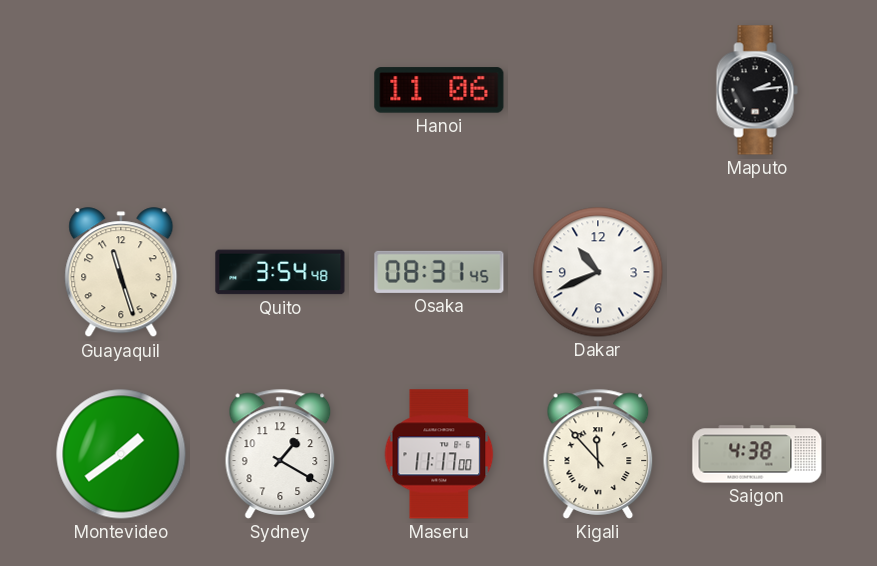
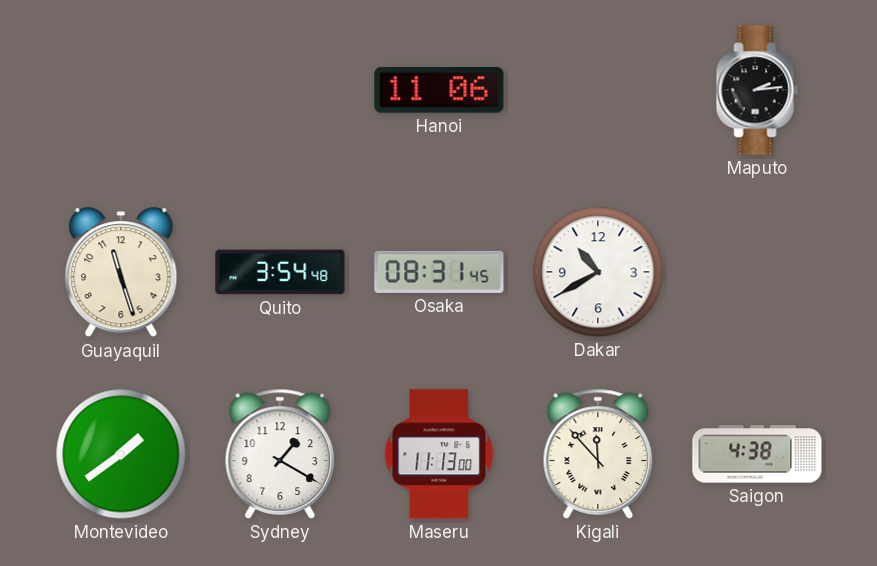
Dakar: 10:41 -> 10:40
Maseru: 11:17 -> 11:13
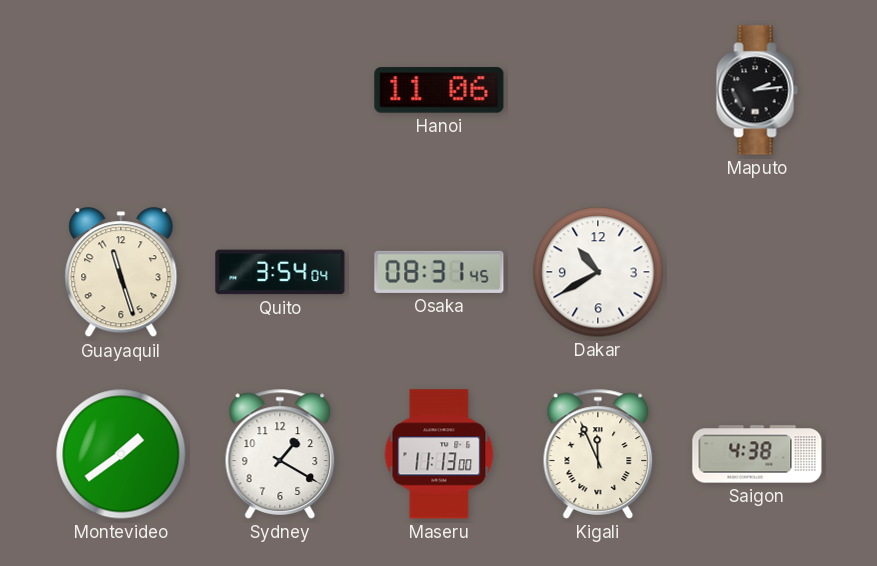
Quito: 3:54:48 -> 3:54:04
Kigali: 11:53 -> 11:56
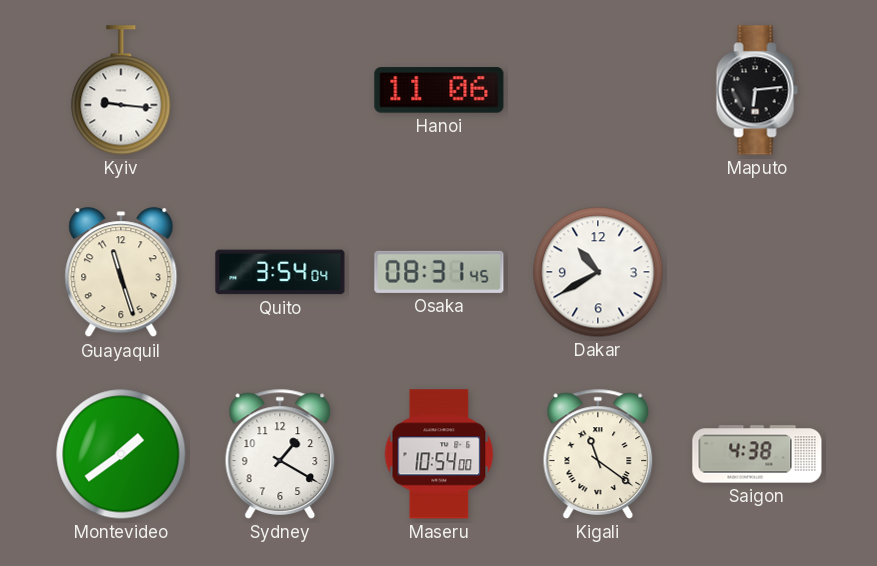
Kyiv: none -> 9:16
Maputo: 2:14 -> 6:14
Maseru: 11:13 -> 10:54
Kigali: 11:56 -> 11:21
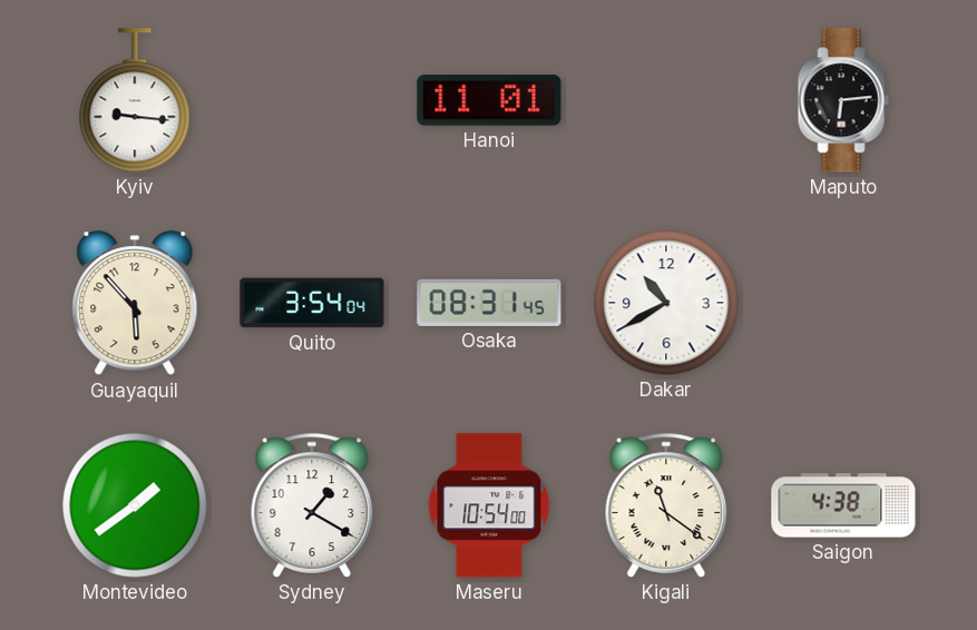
Hanoi: 11:06 -> 11:01
Guayaquil: 11:27 -> 5:53
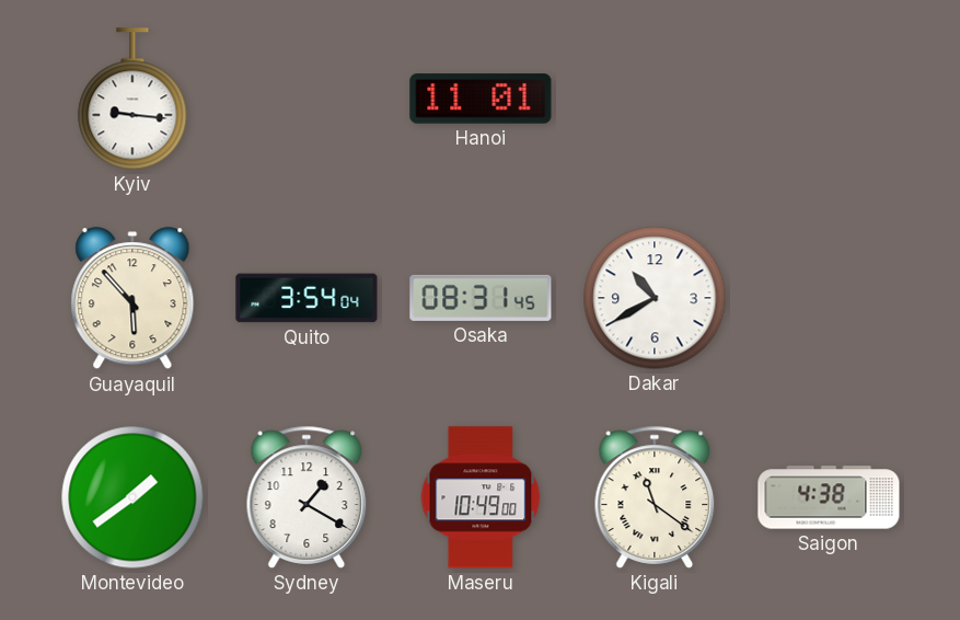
Maputo: 6:14 -> none
Maseru: 10:54 -> 10:49
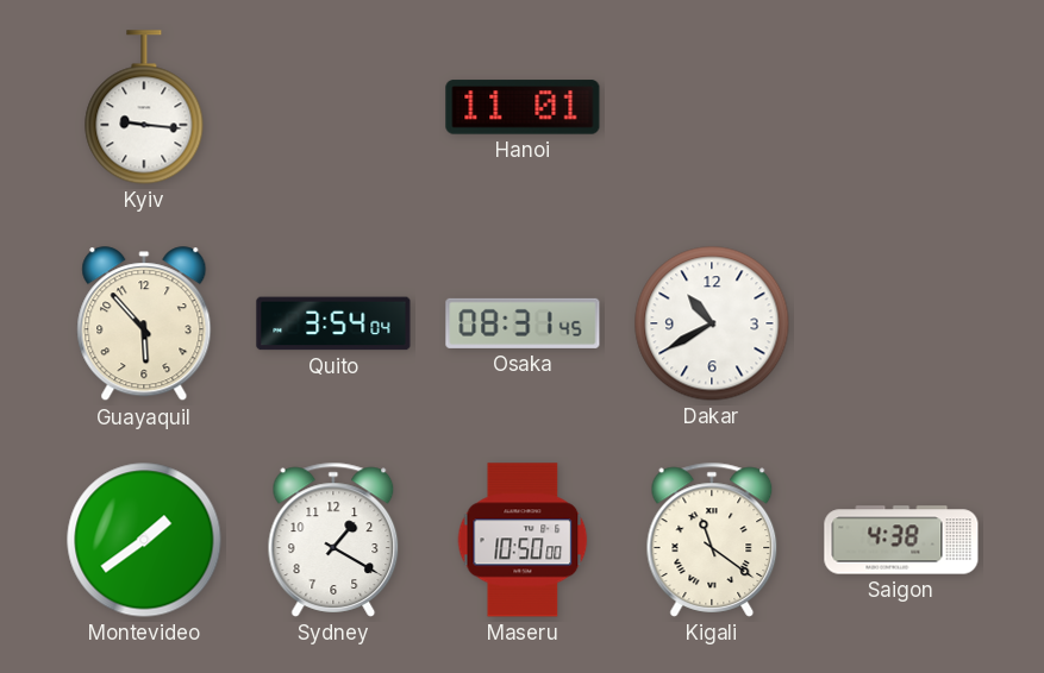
Maseru: 10:49 -> 10:50
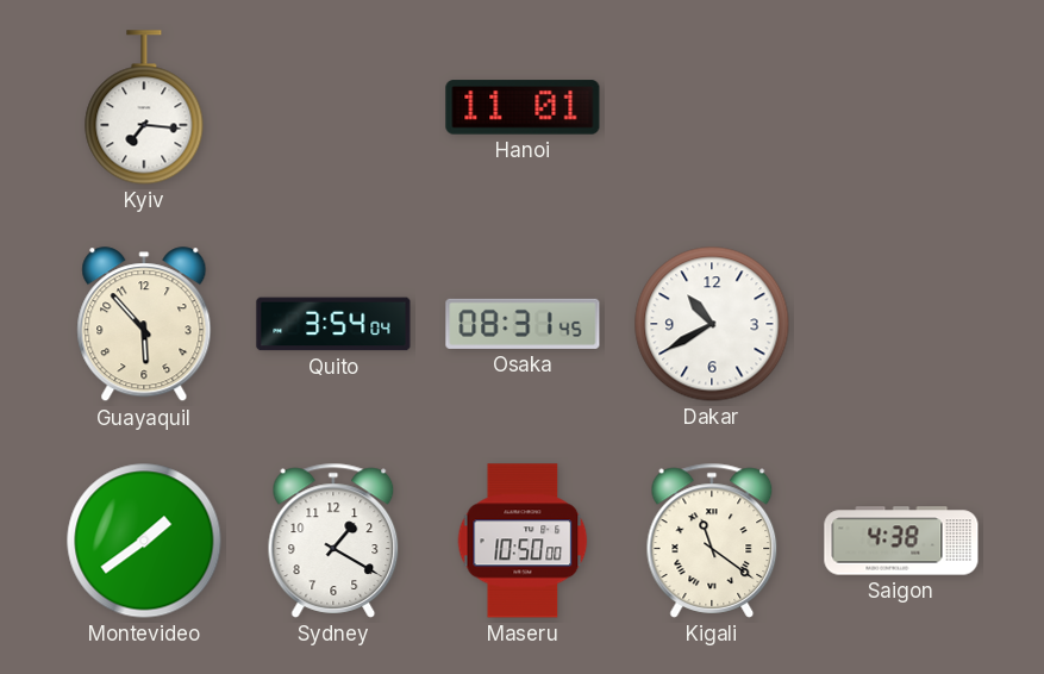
Kyiv: 9:16 -> 7:16
